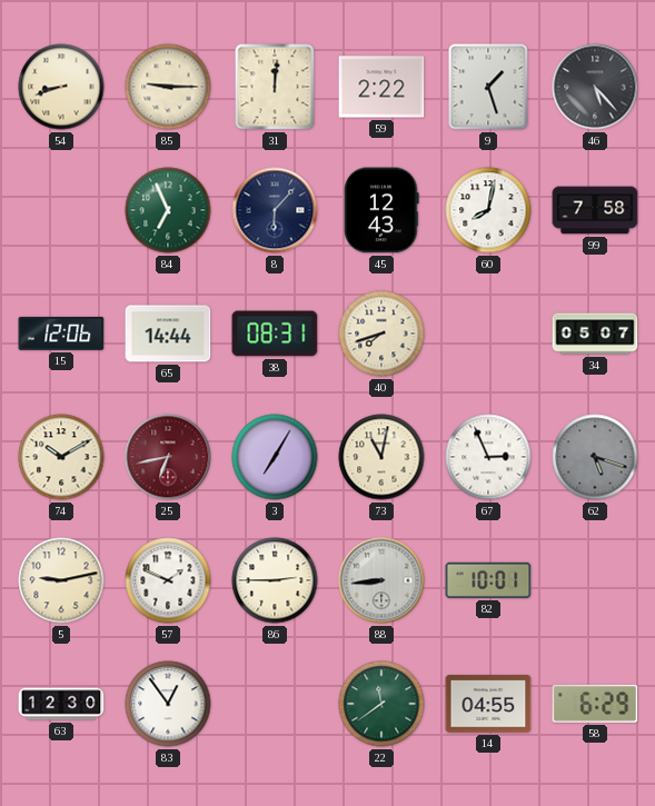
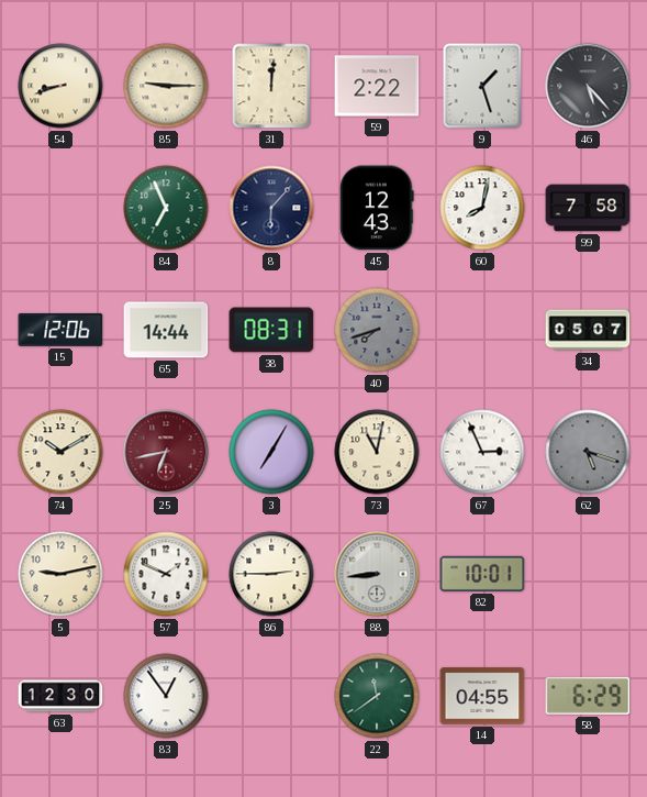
40 dial: cream -> grey
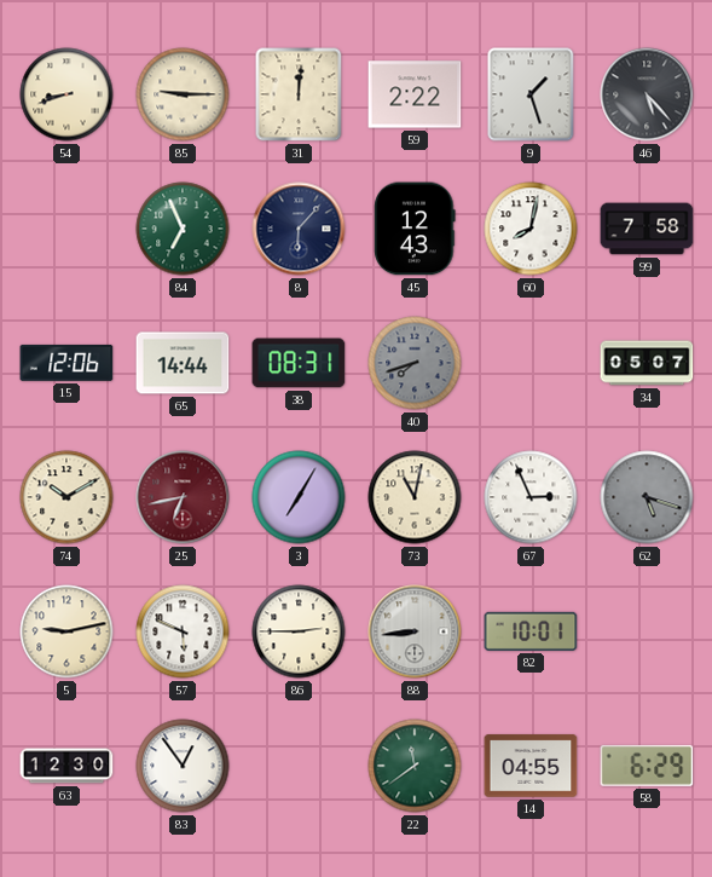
57: 1:49 -> 5:49
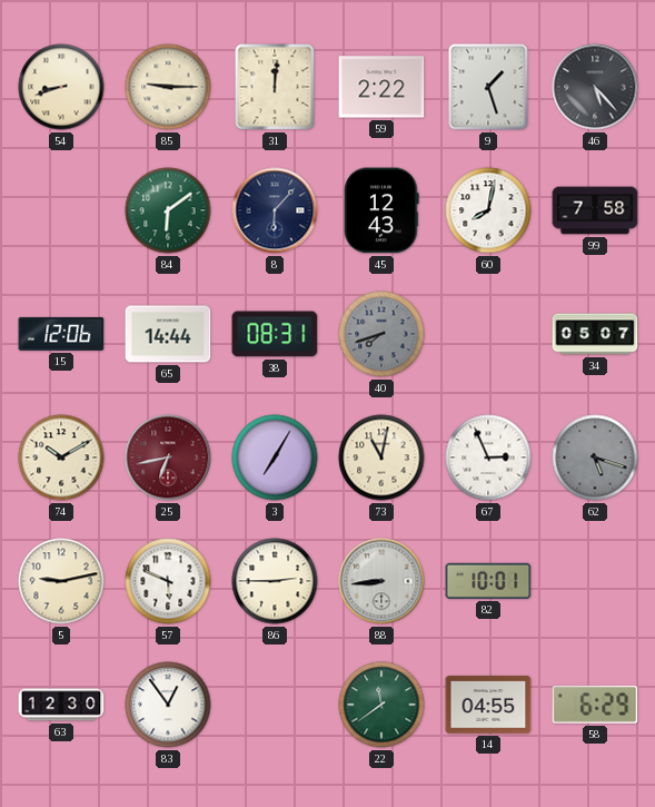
84: 6:56 -> 6:09
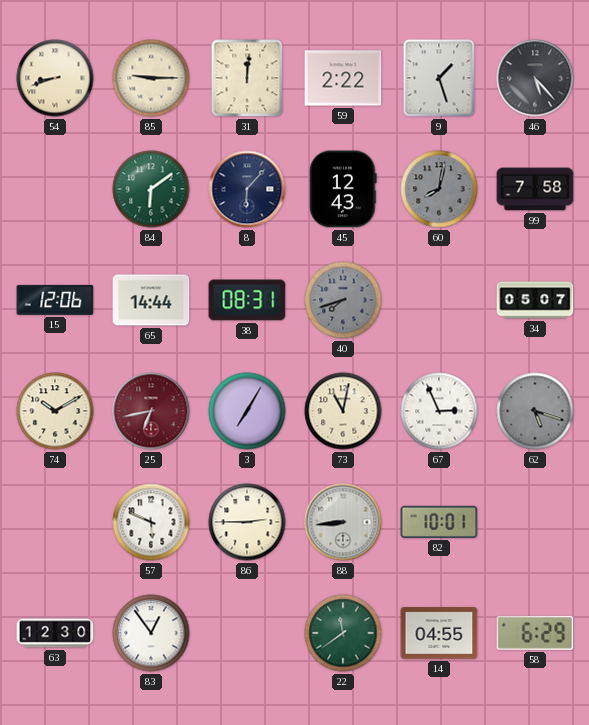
60 dial: white -> grey
5: 9:13 -> none
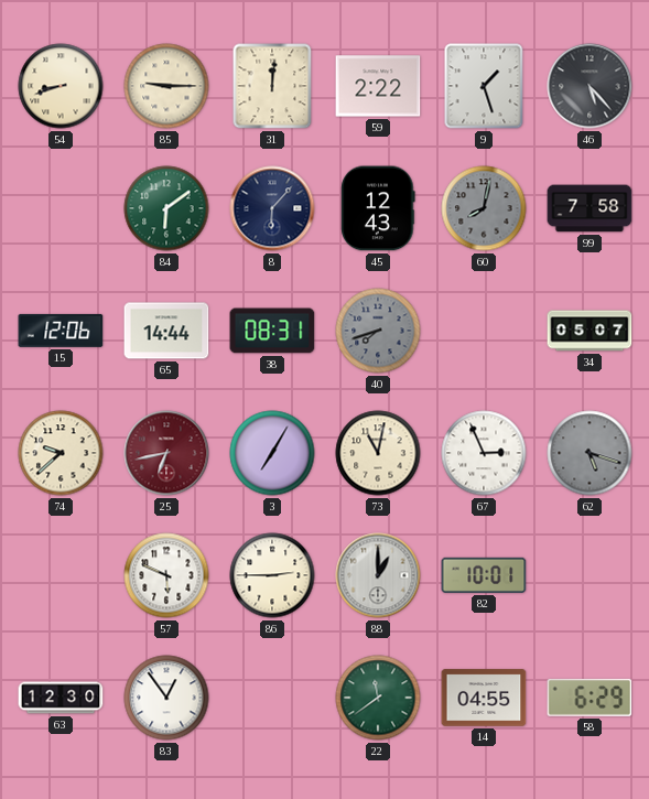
74: 10:10 -> 9:38
88: 8:44 -> 1:00
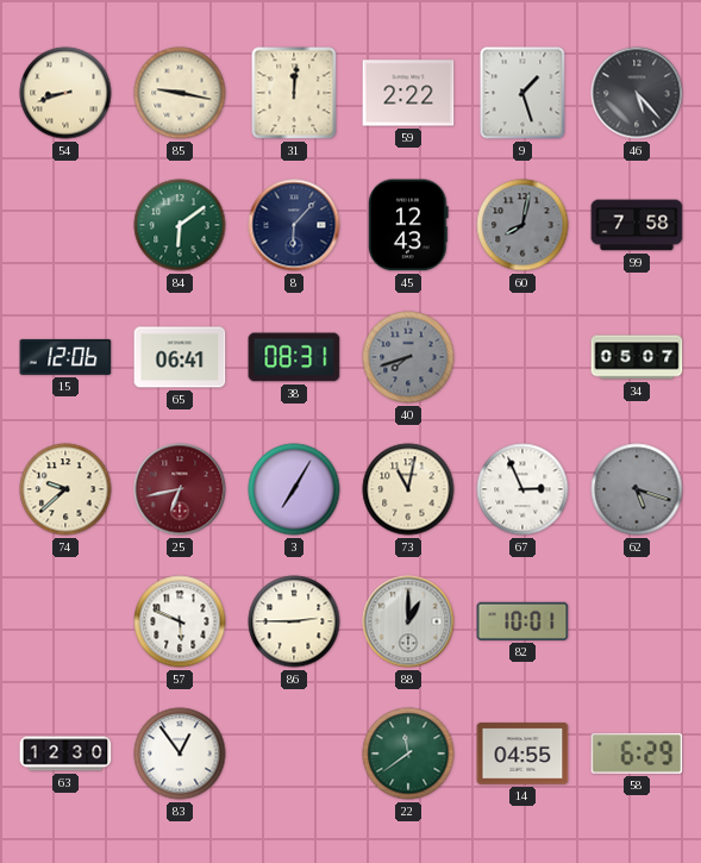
85: 9:15 -> 9:17
65: 14:44 -> 06:41
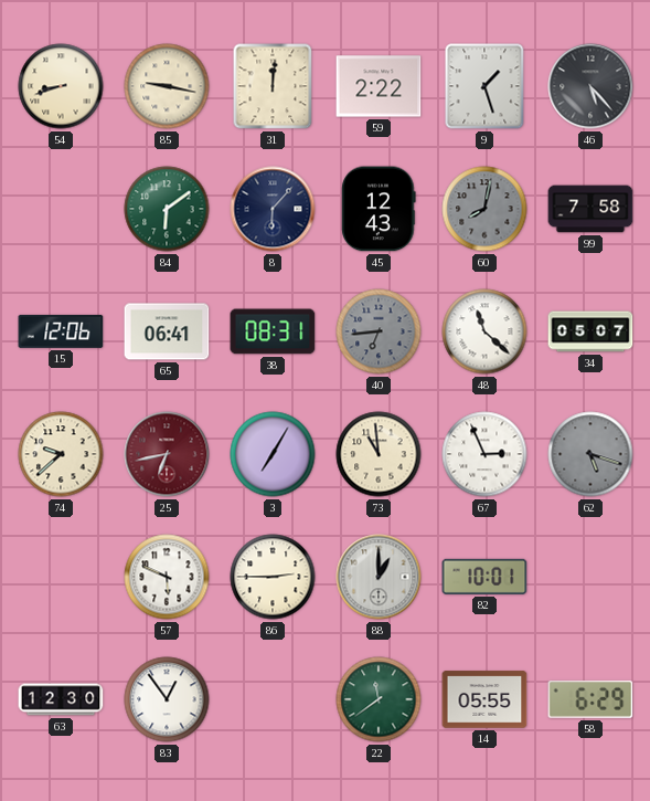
40: 7:42 -> 6:44
48: none -> 11:22
73: 11:02 -> 10:59
14: 04:55 -> 05:55
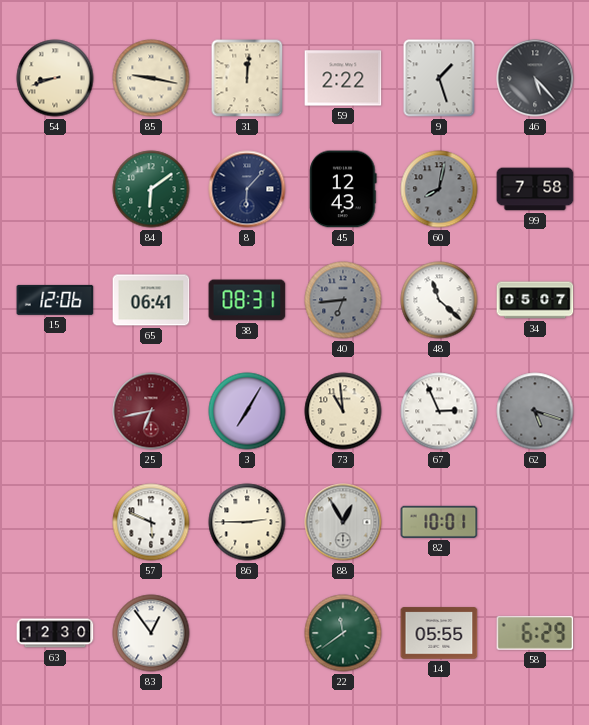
74: 9:38 -> none
88: 1:00 -> 12:55
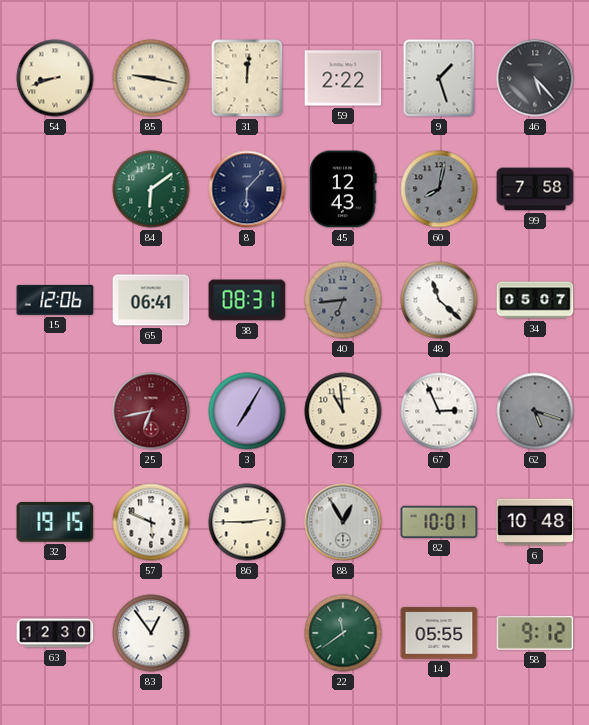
32: none -> 19:15
6: none -> 10:48
58: 6:29 -> 9:12
